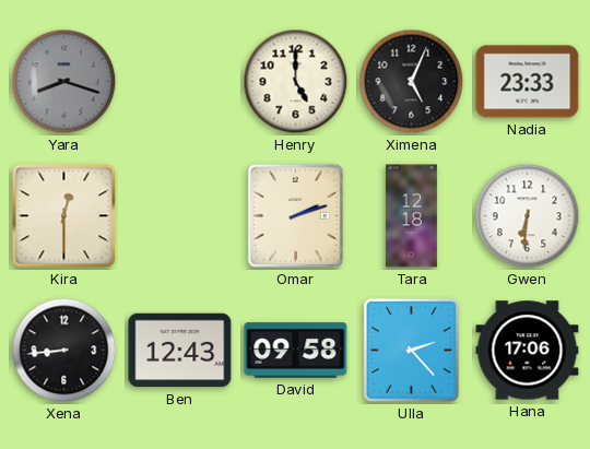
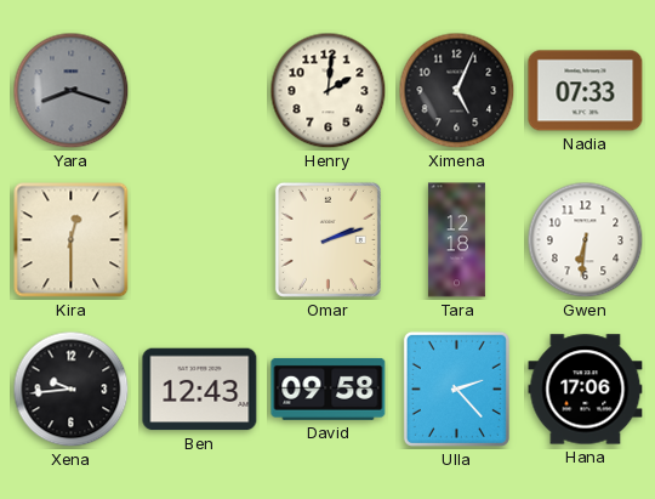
Henry: 5:00 -> 2:01
Nadia: 23:33 -> 07:33
Xena: 8:44 -> 9:44
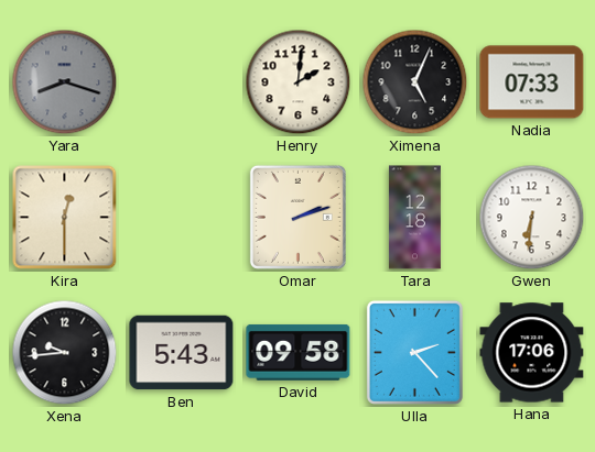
Ben: 12:43 -> 5:43
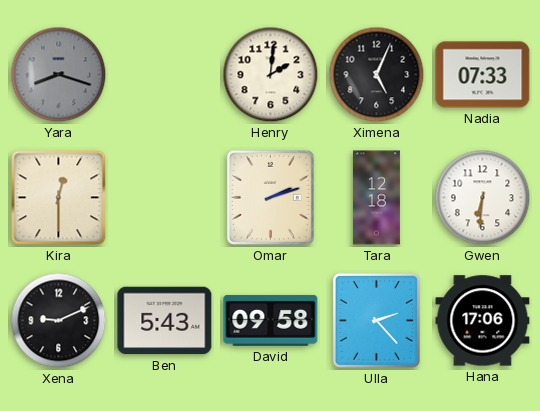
Xena: 9:44 -> 9:11
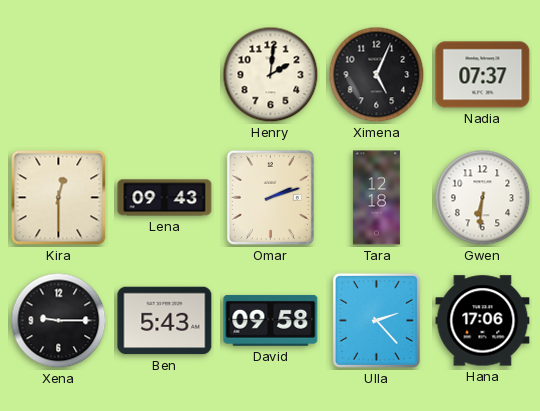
Yara: 8:18 -> none
Nadia: 07:33 -> 07:37
Lena: none -> 09:43
Xena: 9:11 -> 9:15
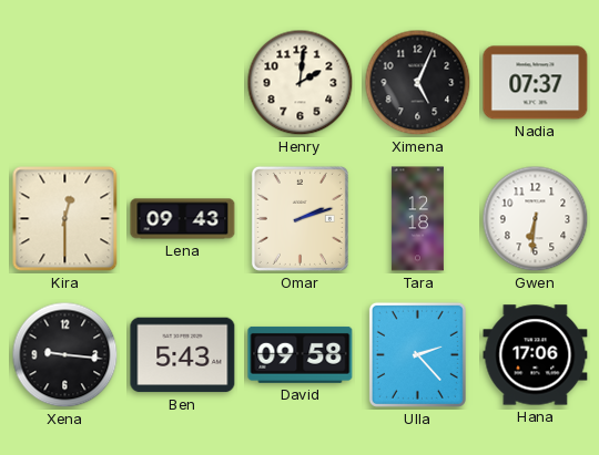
Xena: 9:15 -> 9:16
